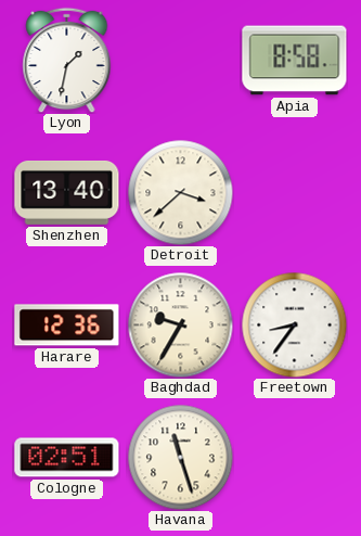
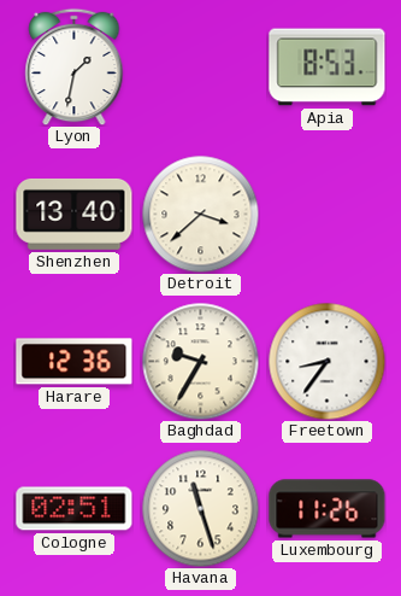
Apia: 8:58 -> 8:53
Luxembourg: none -> 11:26
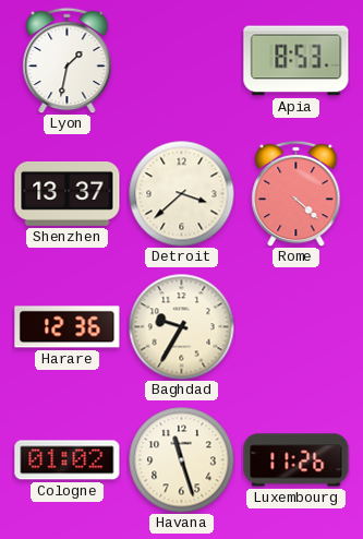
Shenzhen: 13:40 -> 13:37
Rome: none -> 4:22
Freetown: 8:36 -> none
Cologne: 02:51 -> 01:02
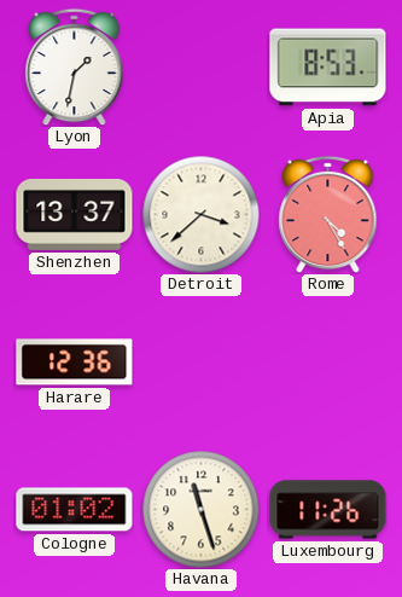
Rome: 4:22 -> 4:25
Baghdad: 9:35 -> none
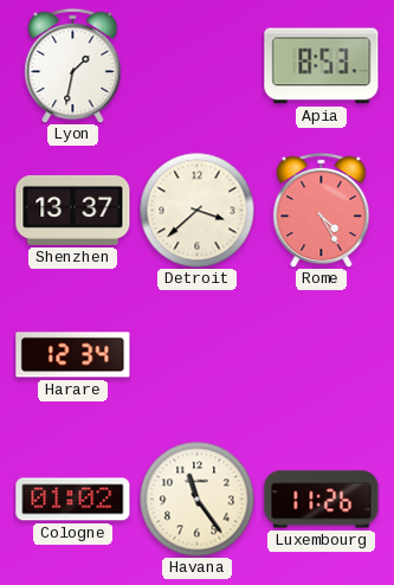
Harare: 12:36 -> 12:34
Havana: 11:27 -> 11:24
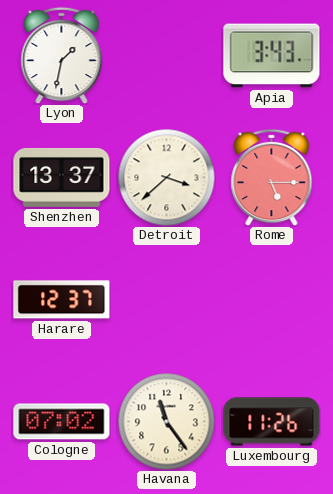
Apia: 8:53 -> 3:43
Rome: 4:25 -> 5:15
Harare: 12:34 -> 12:37
Cologne: 01:02 -> 07:02
